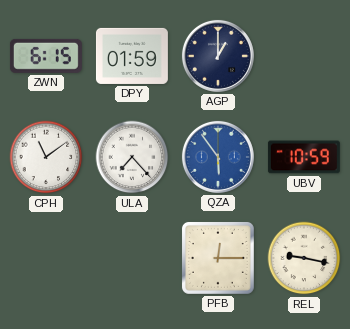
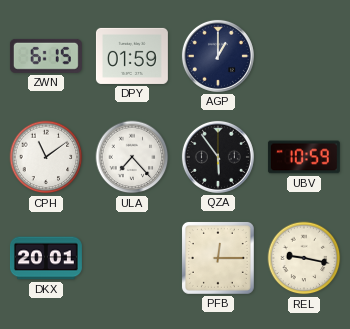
QZA dial: blue -> black
DKX: none -> 20:01
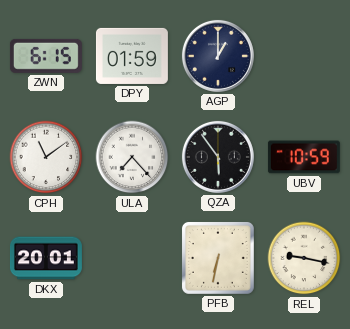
PFB: 12:15 -> 6:32
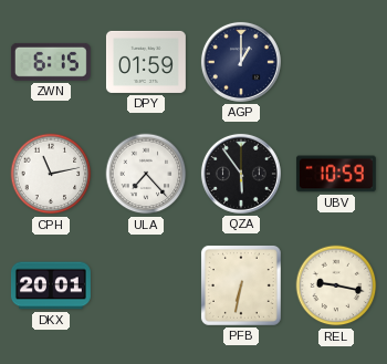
CPH: 11:09 -> 11:13
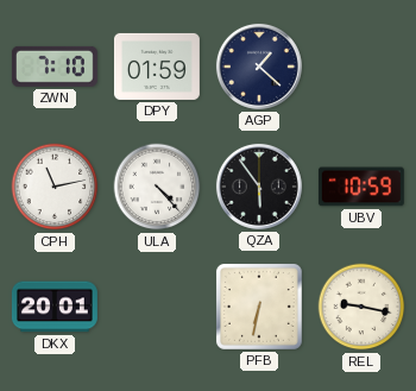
ZWN: 6:15 -> 7:10
AGP: 1:00 -> 1:22
ULA: 7:23 -> 4:23
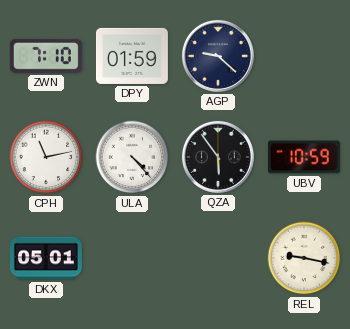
AGP: 1:22 -> 9:22
DKX: 20:01 -> 05:01
PFB: 6:32 -> none
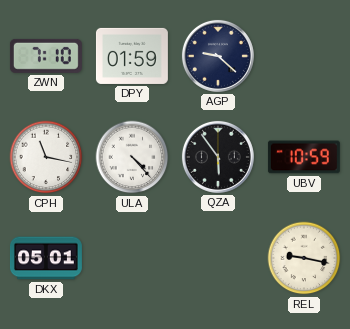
CPH: 11:13 -> 11:17
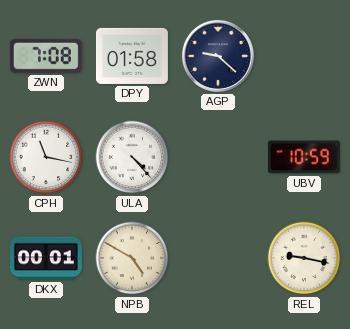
ZWN: 7:10 -> 7:08
DPY: 01:59 -> 01:58
QZA: 5:54 -> none
DKX: 05:01 -> 00:01
NPB: none -> 4:50
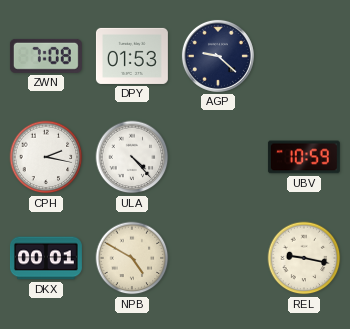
DPY: 01:58 -> 01:53
CPH: 11:17 -> 2:17
